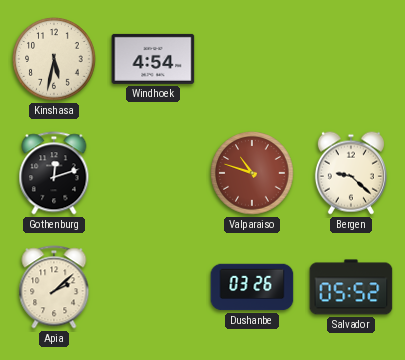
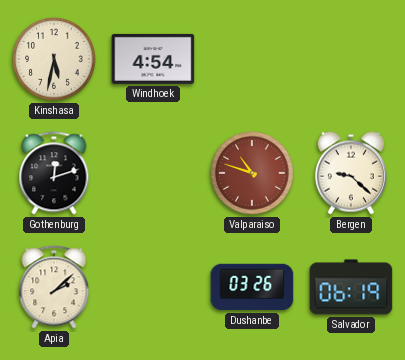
Salvador: 05:52 -> 06:19
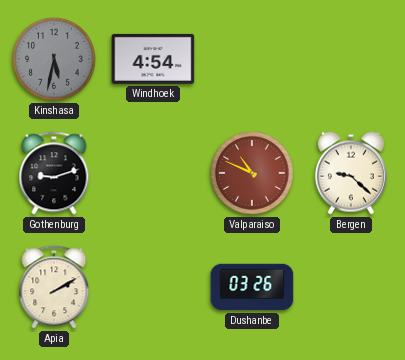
Kinshasa dial: cream -> grey
Gothenburg: 12:12 -> 9:12
Valparaiso: 10:48 -> 10:49
Apia: 2:08 -> 2:10
Salvador: 06:19 -> none
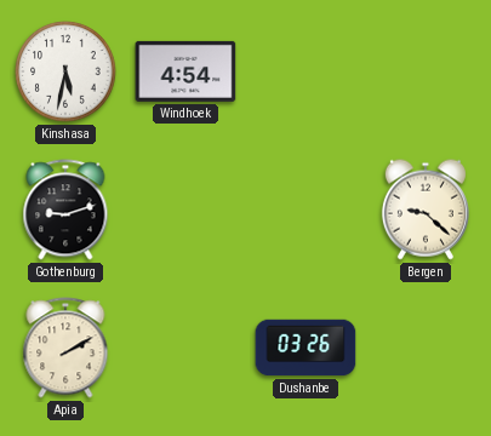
Kinshasa dial: grey -> white
Valparaiso: 10:49 -> none
